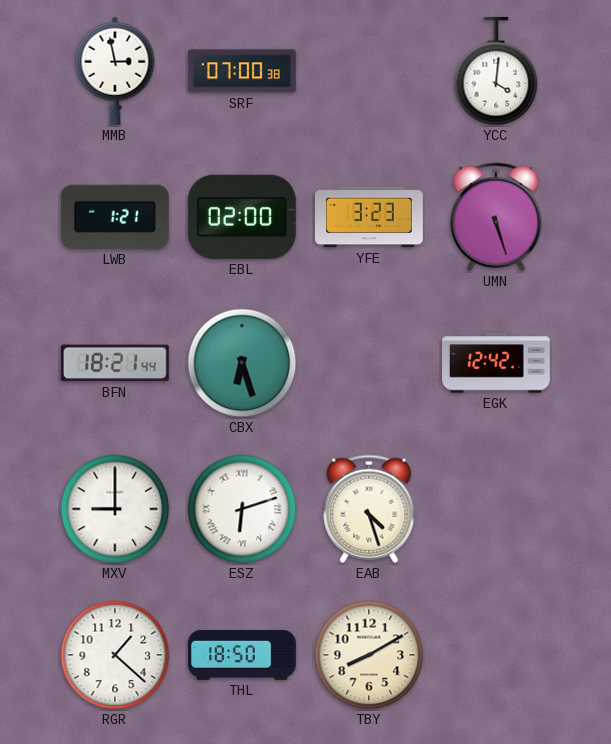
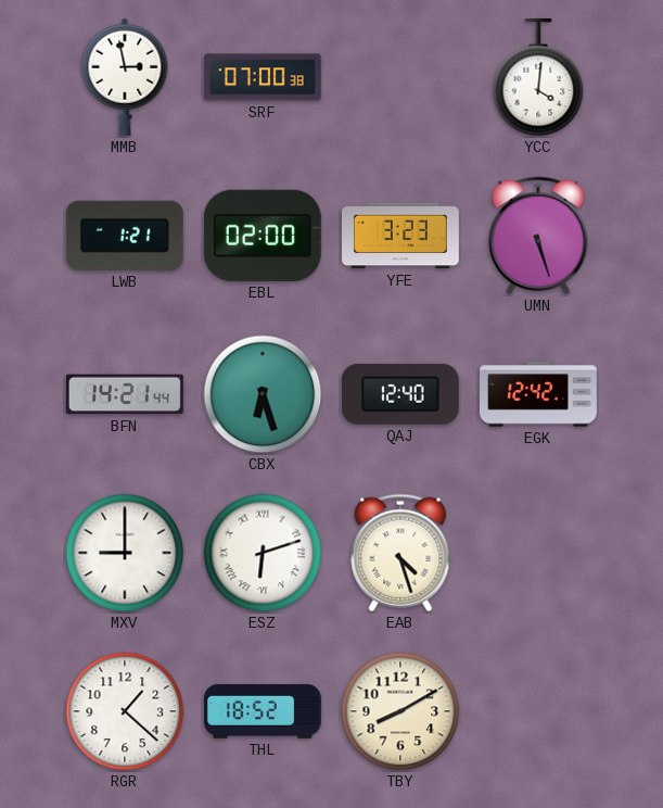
BFN: 18:21 -> 14:21
QAJ: none -> 12:40
THL: 18:50 -> 18:52
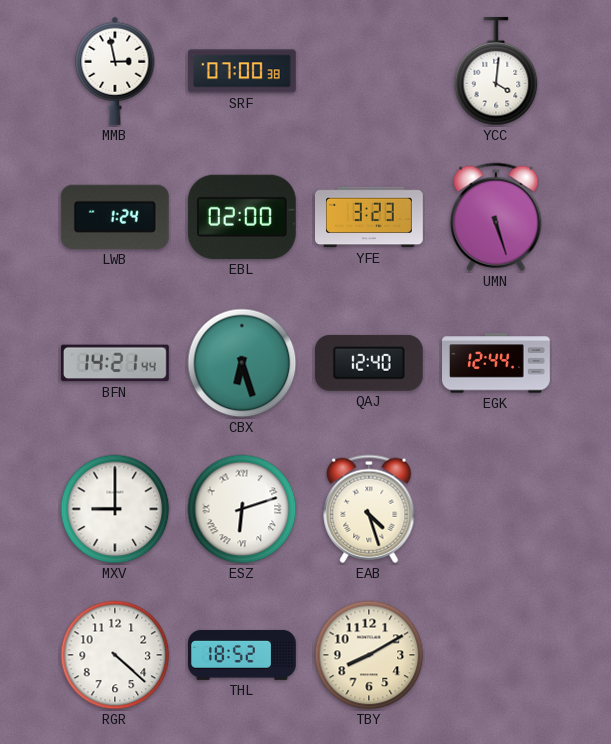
LWB: 1:21 -> 1:24
EGK: 12:42 -> 12:44
RGR: 1:22 -> 4:22
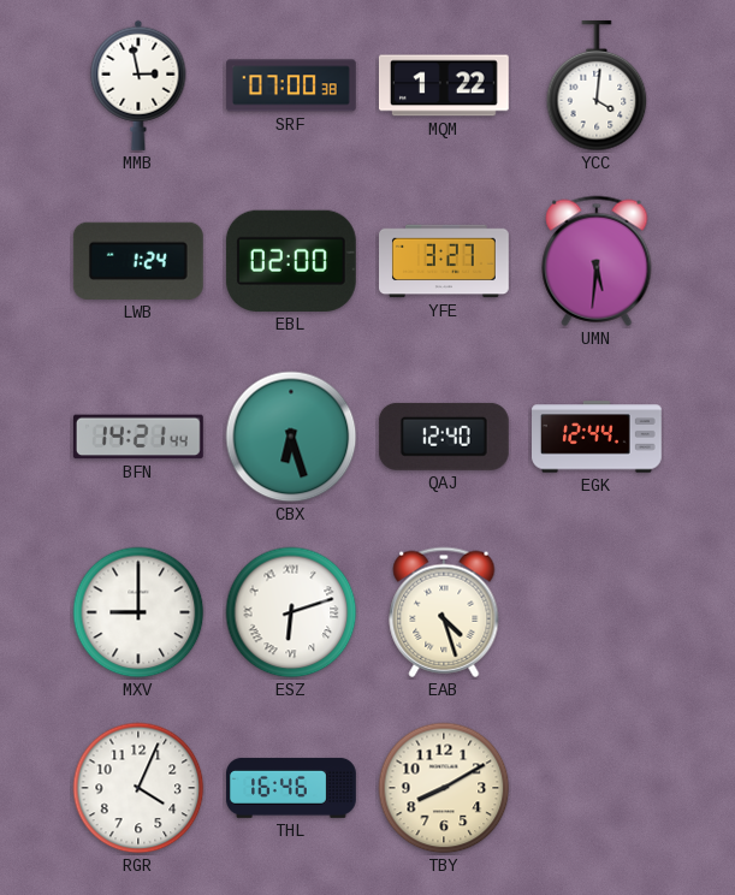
MQM: none -> 1:22
YFE: 3:23 -> 3:27
UMN: 5:27 -> 5:31
RGR: 4:22 -> 4:04
THL: 18:52 -> 16:46
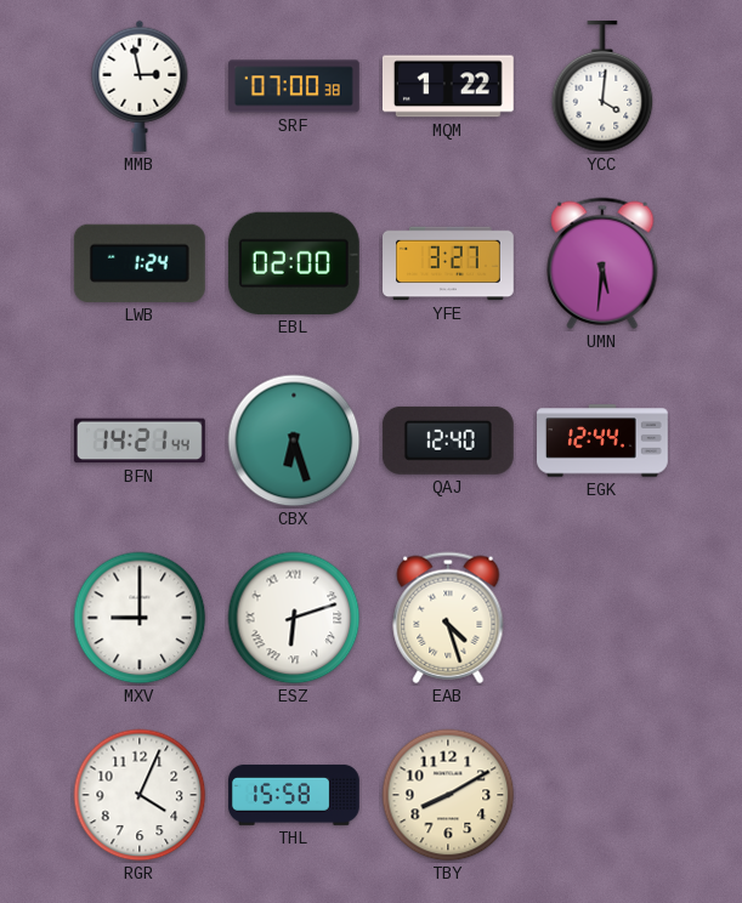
THL: 16:46 -> 15:58
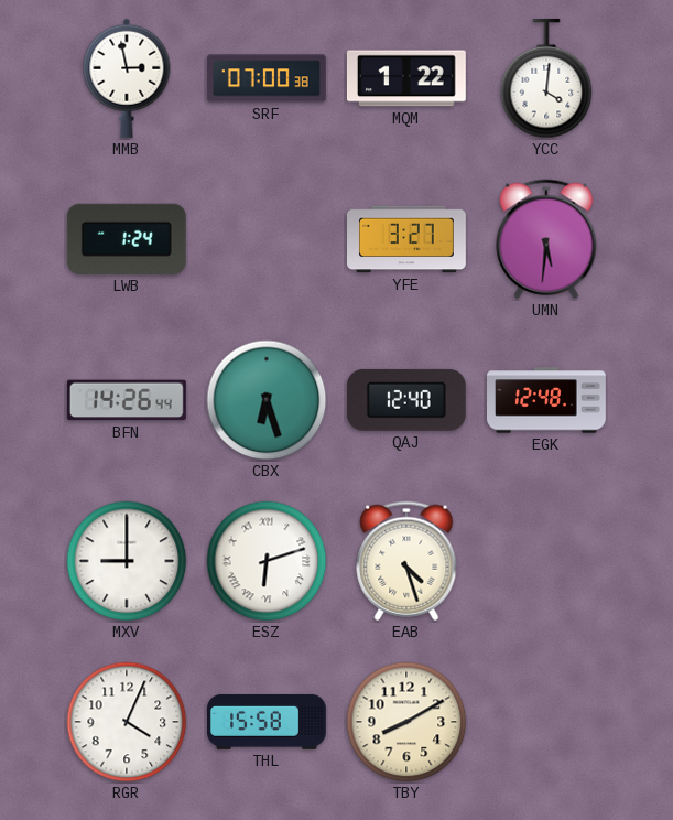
EBL: 02:00 -> none
BFN: 14:21 -> 14:26
EGK: 12:44 -> 12:48
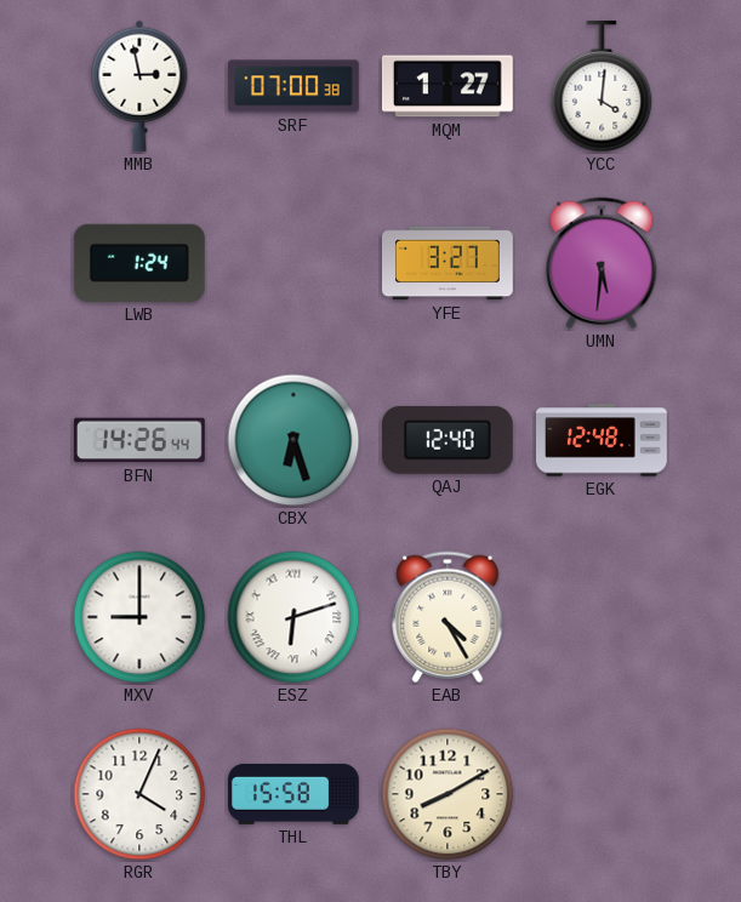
MQM: 1:22 -> 1:27
EAB: 4:27 -> 4:25
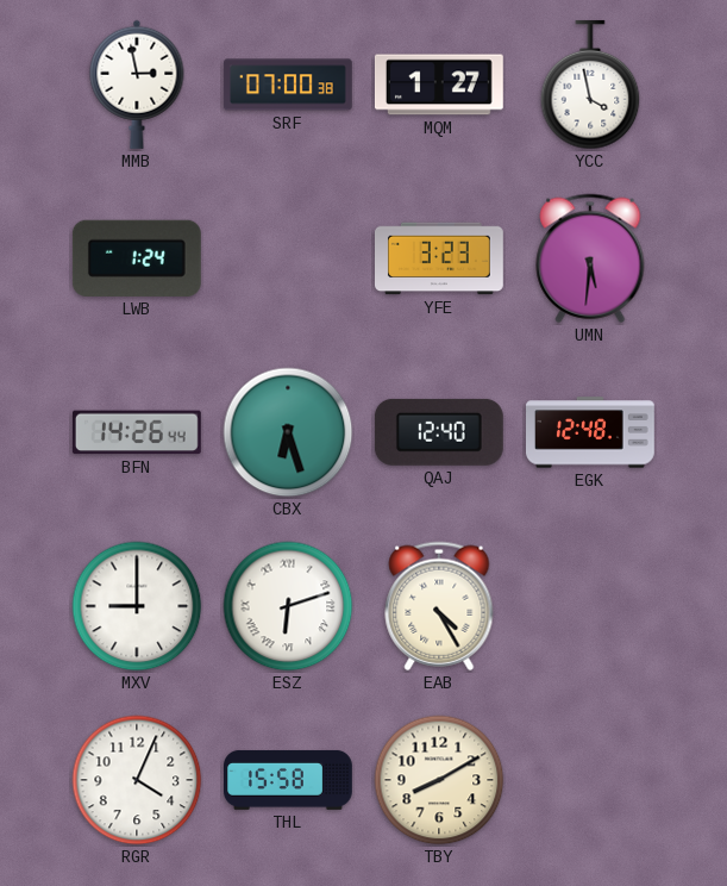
YCC: 4:01 -> 3:58
YFE: 3:27 -> 3:23
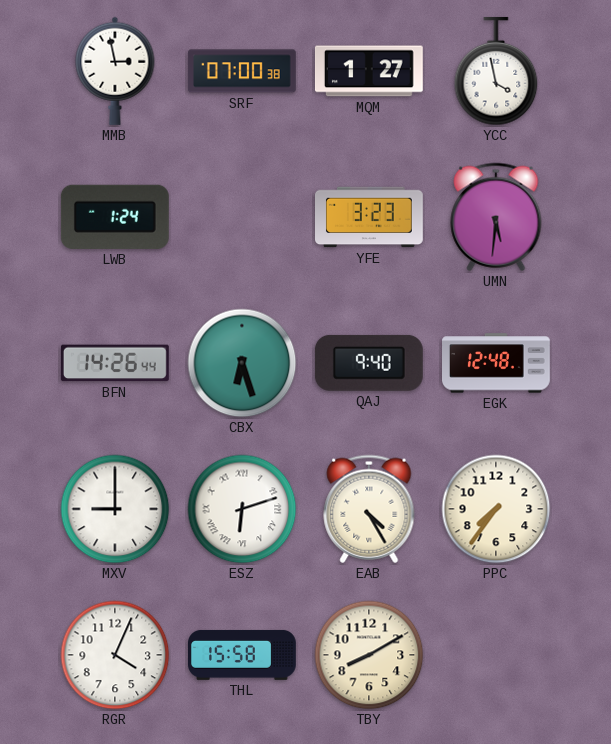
QAJ: 12:40 -> 9:40
PPC: none -> 7:36
